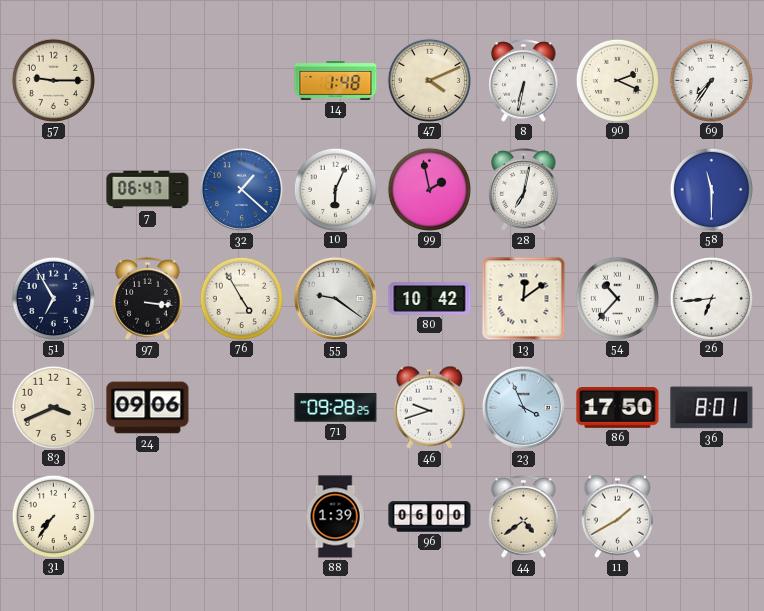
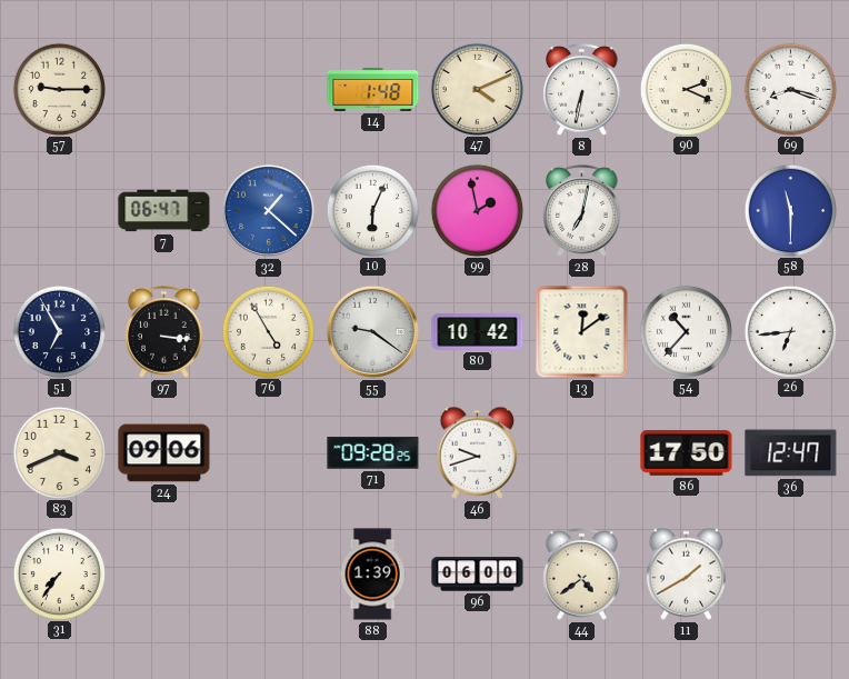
69: 7:36 -> 8:18
23: 3:56 -> none
36: 8:01 -> 12:47
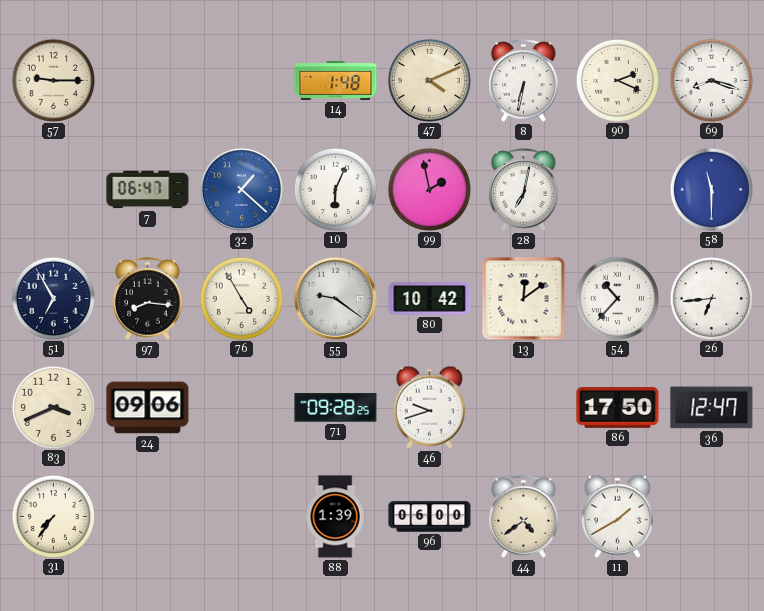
97: 3:16 -> 8:16
